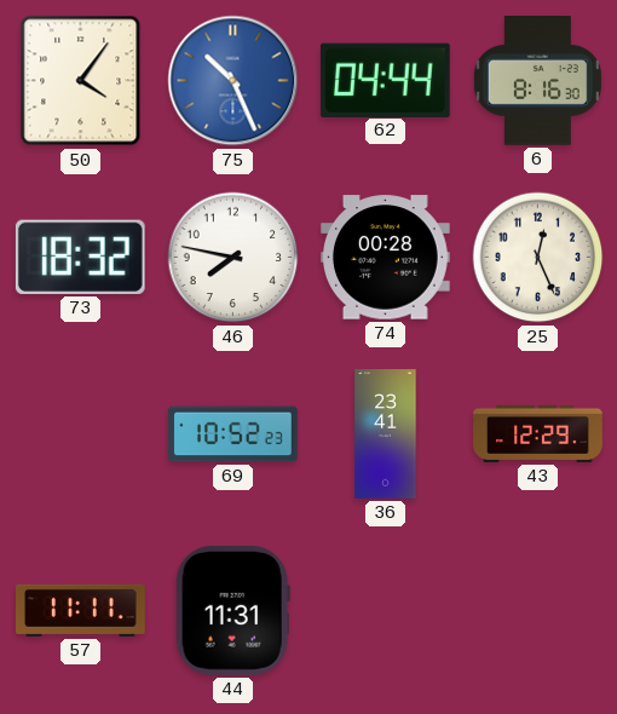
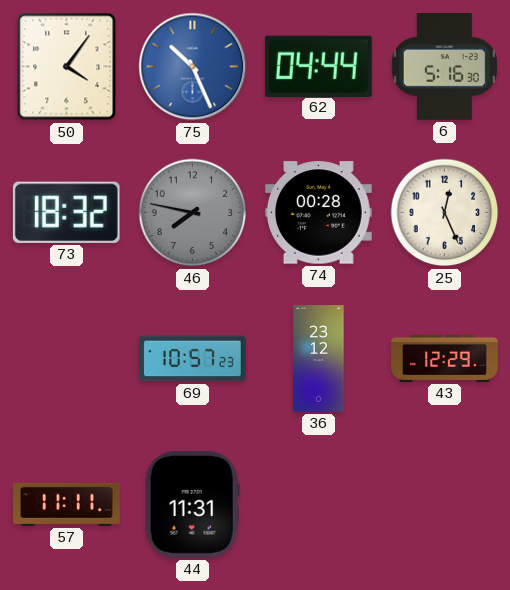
6: 8:16 -> 5:16
46 dial: white -> grey
69: 10:52 -> 10:57
36: 23:41 -> 23:12
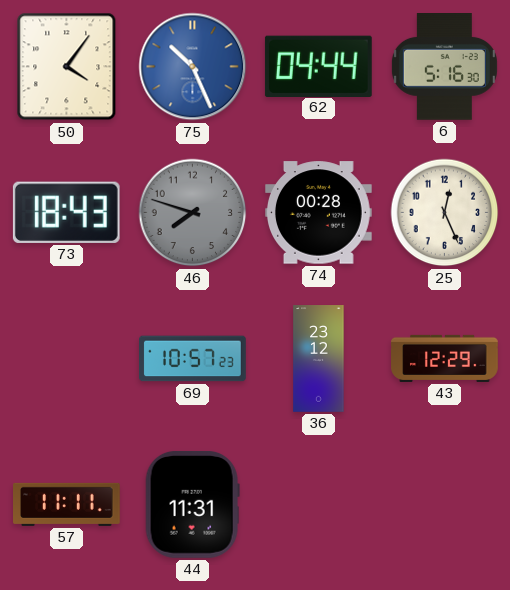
73: 18:32 -> 18:43
46: 7:47 -> 7:48
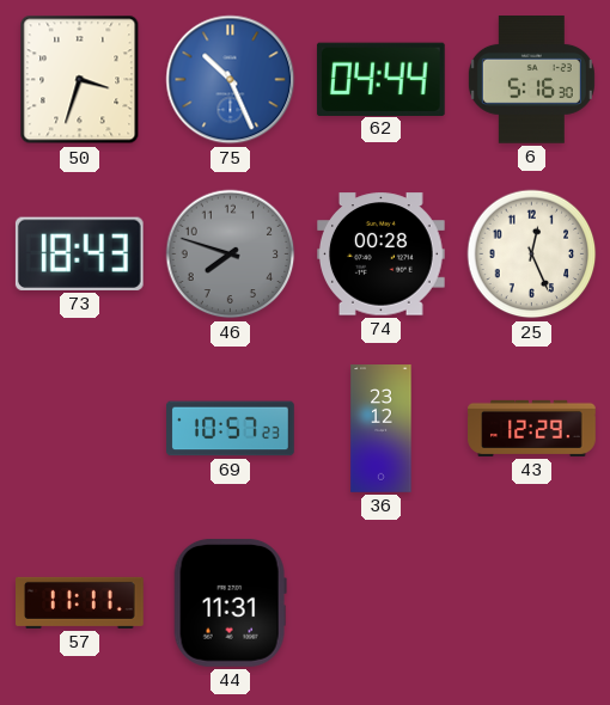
50: 4:06 -> 3:33
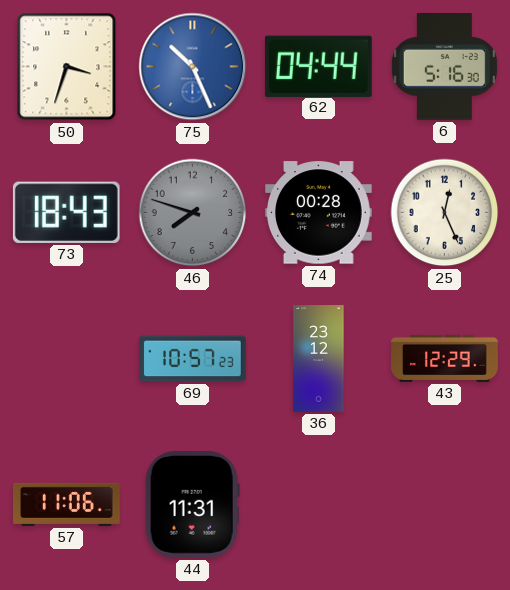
57: 11:11 -> 11:06
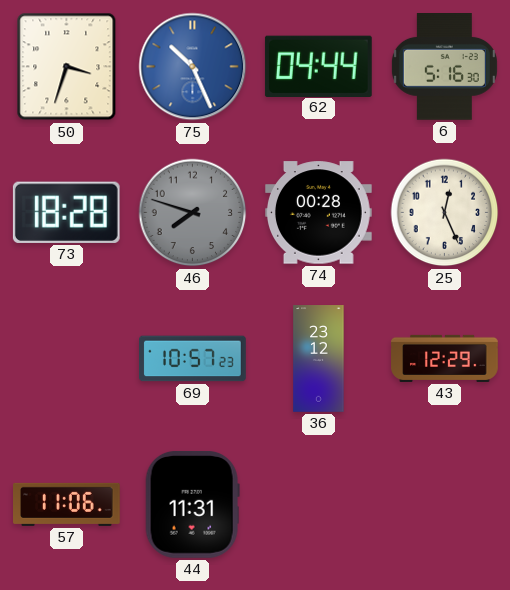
73: 18:43 -> 18:28
